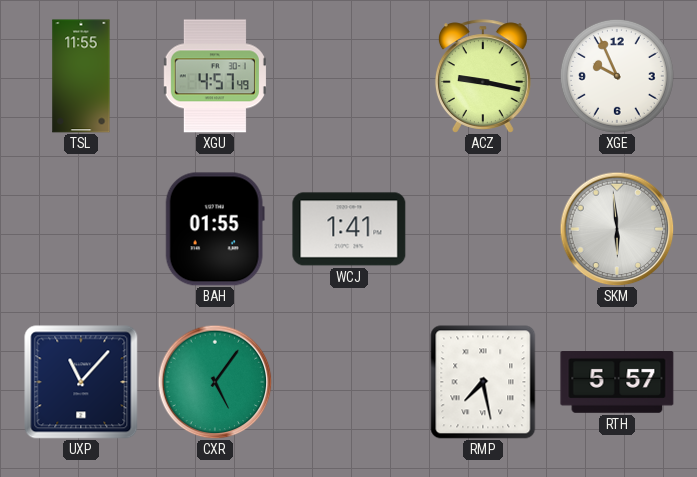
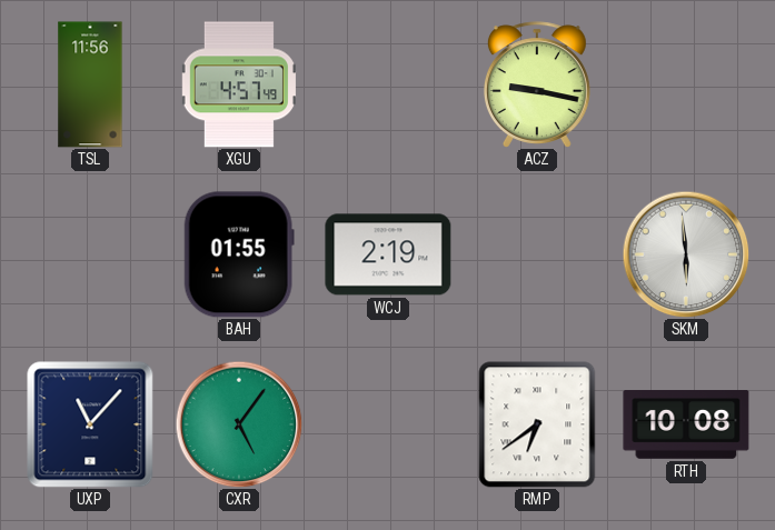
TSL: 11:55 -> 11:56
XGE: 9:56 -> none
WCJ: 1:41 -> 2:19
RMP: 7:28 -> 6:39
RTH: 5:57 -> 10:08
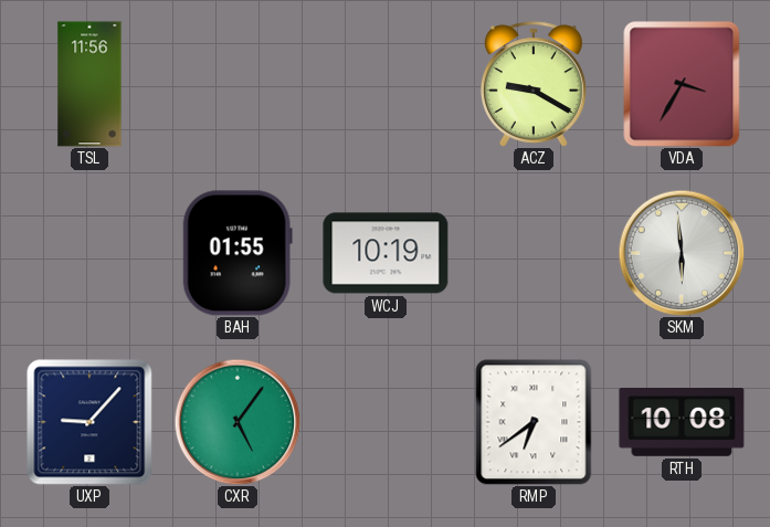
XGU: 4:57 -> none
ACZ: 9:17 -> 9:20
VDA: none -> 3:35
WCJ: 2:19 -> 10:19
UXP: 11:07 -> 9:07
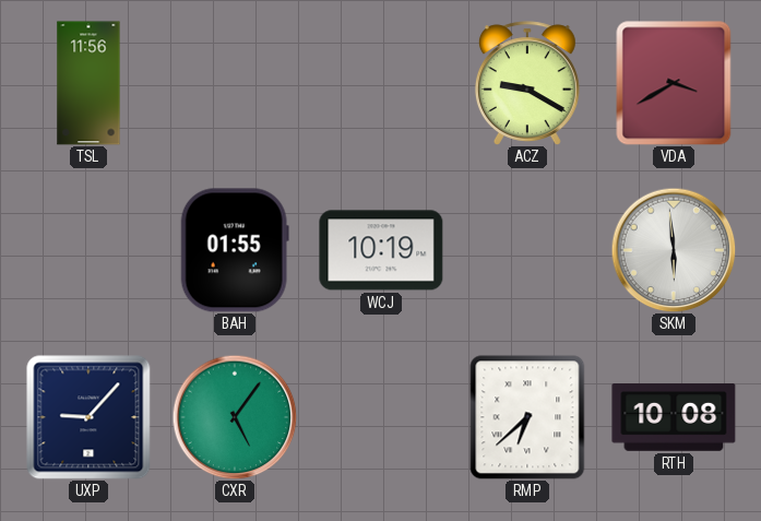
VDA: 3:35 -> 3:40
RMP: 6:39 -> 6:38
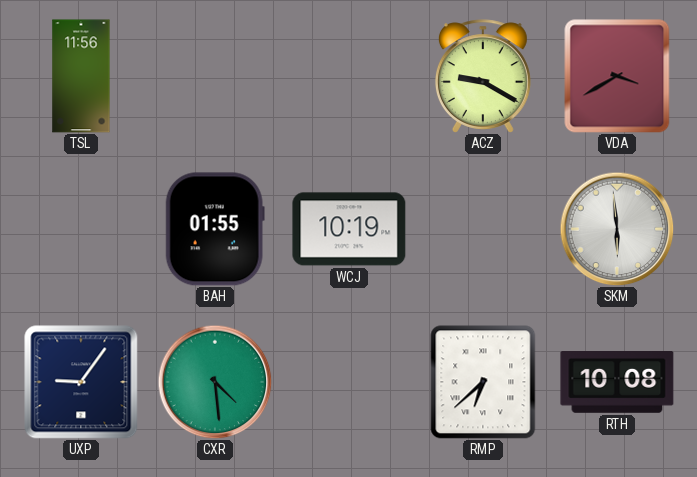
UXP: 9:07 -> 9:06
CXR: 5:06 -> 4:29
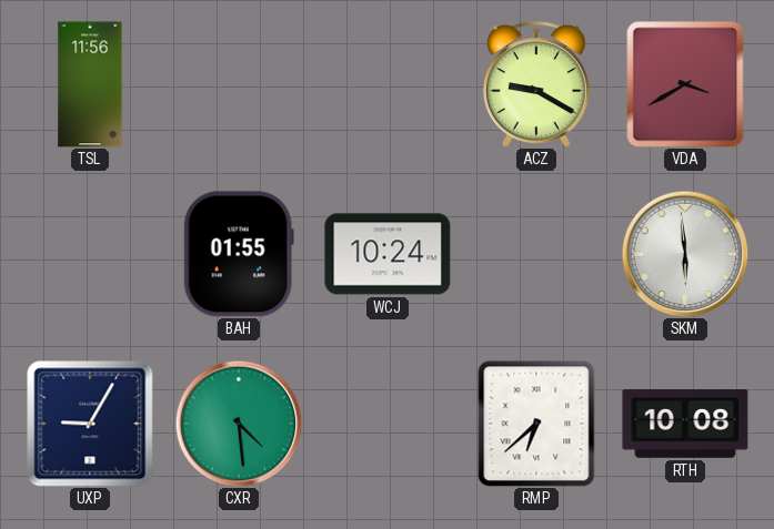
WCJ: 10:19 -> 10:24
UXP: 9:06 -> 9:05
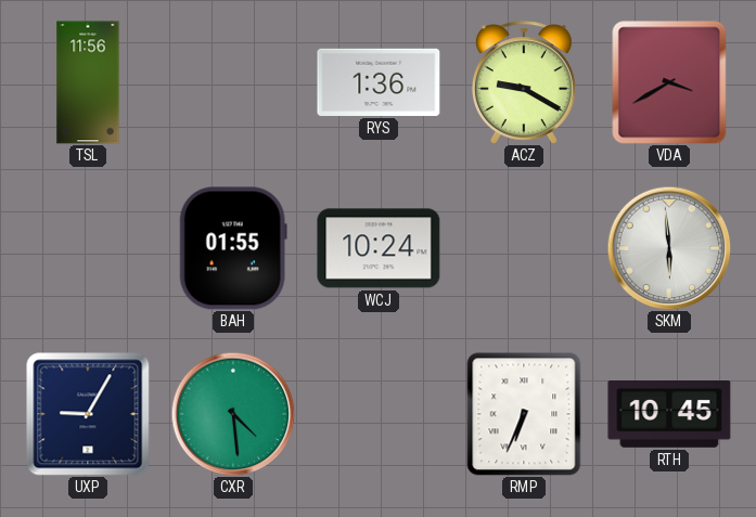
RYS: none -> 1:36
RMP: 6:38 -> 6:34
RTH: 10:08 -> 10:45
